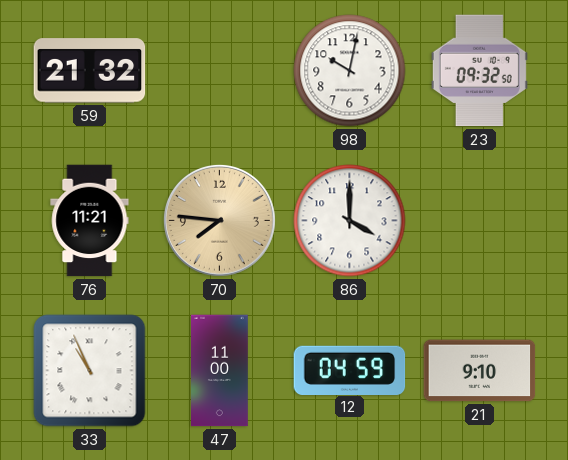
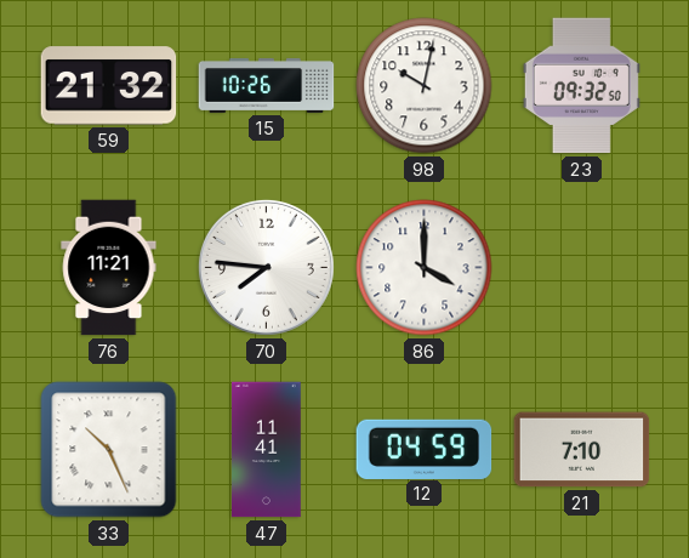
15: none -> 10:26
70 dial: champagne -> white
33: 10:56 -> 10:26
47: 11:00 -> 11:41
21: 9:10 -> 7:10
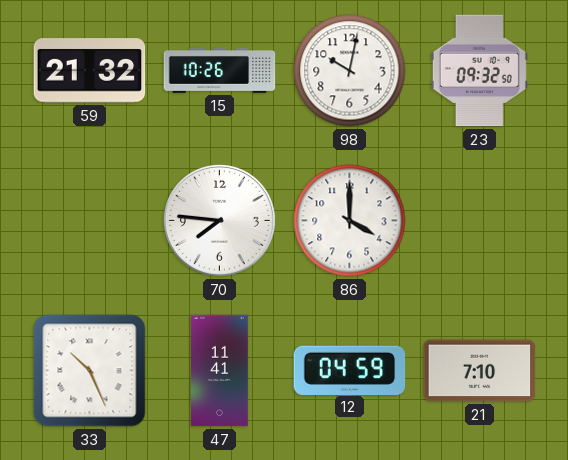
76: 11:21 -> none
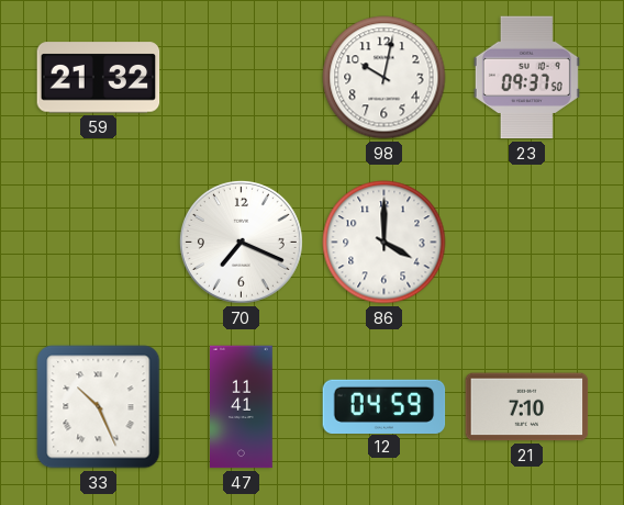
15: 10:26 -> none
23: 09:32 -> 09:37
70: 7:46 -> 7:19
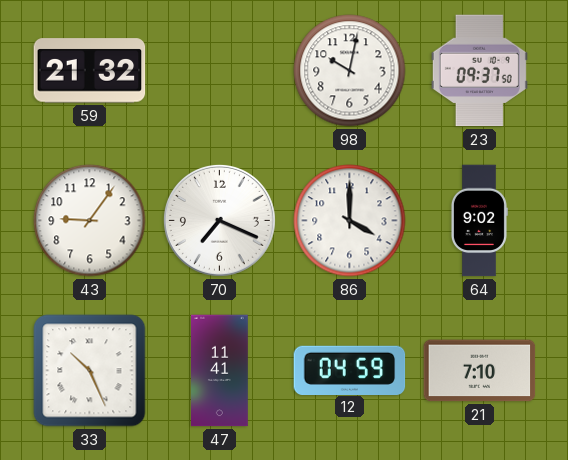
43: none -> 9:06
64: none -> 9:02
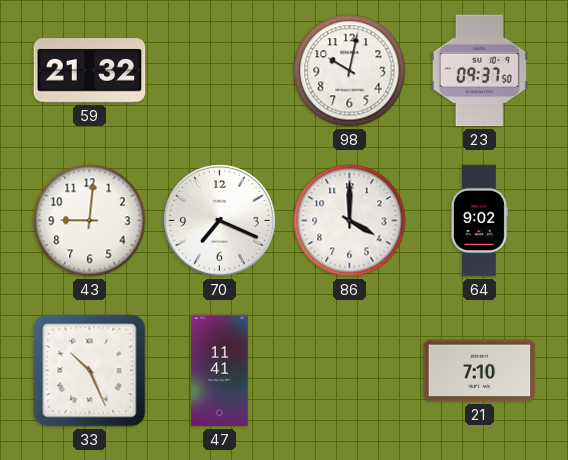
43: 9:06 -> 9:01
12: 04:59 -> none
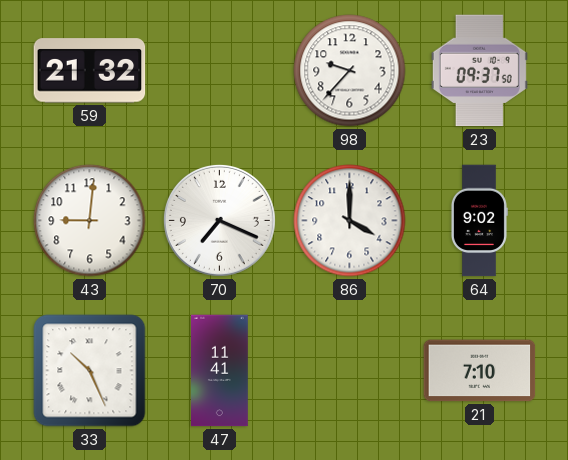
98: 10:02 -> 9:37
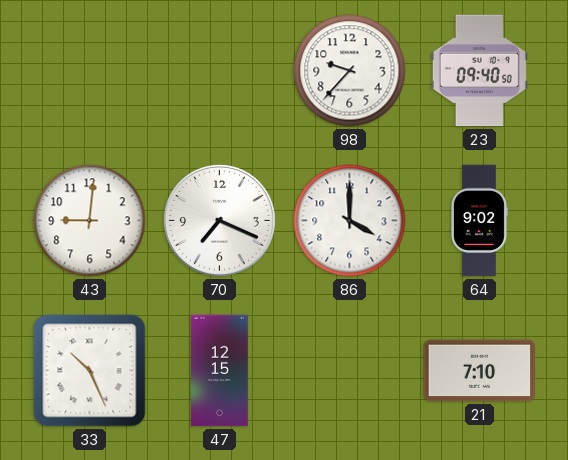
59: 21:32 -> none
23: 09:37 -> 09:40
47: 11:41 -> 12:15
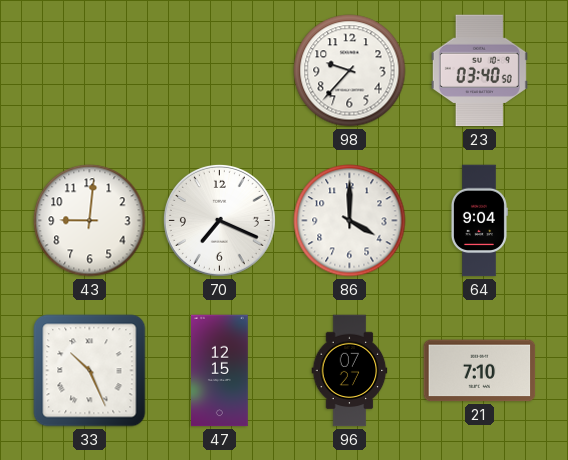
23: 09:40 -> 03:40
64: 9:02 -> 9:04
96: none -> 07:27
